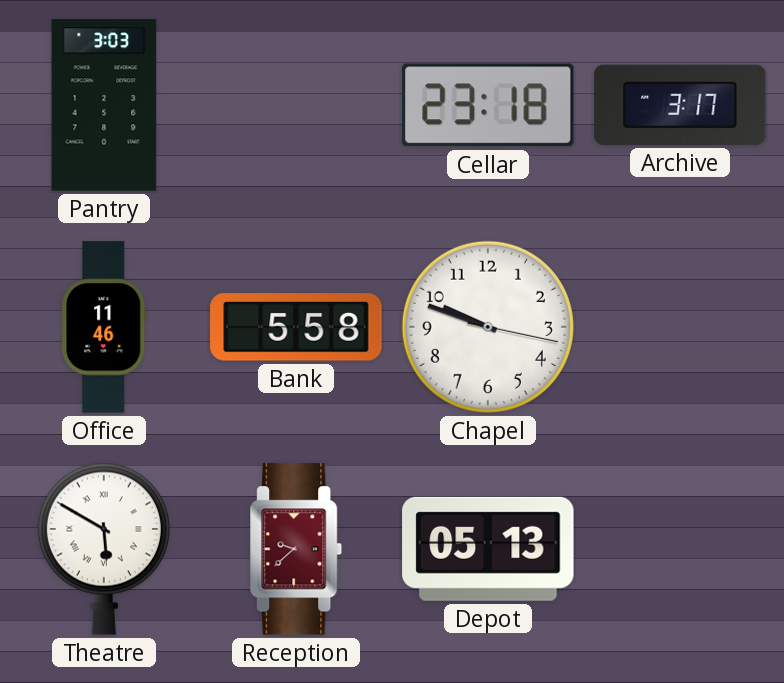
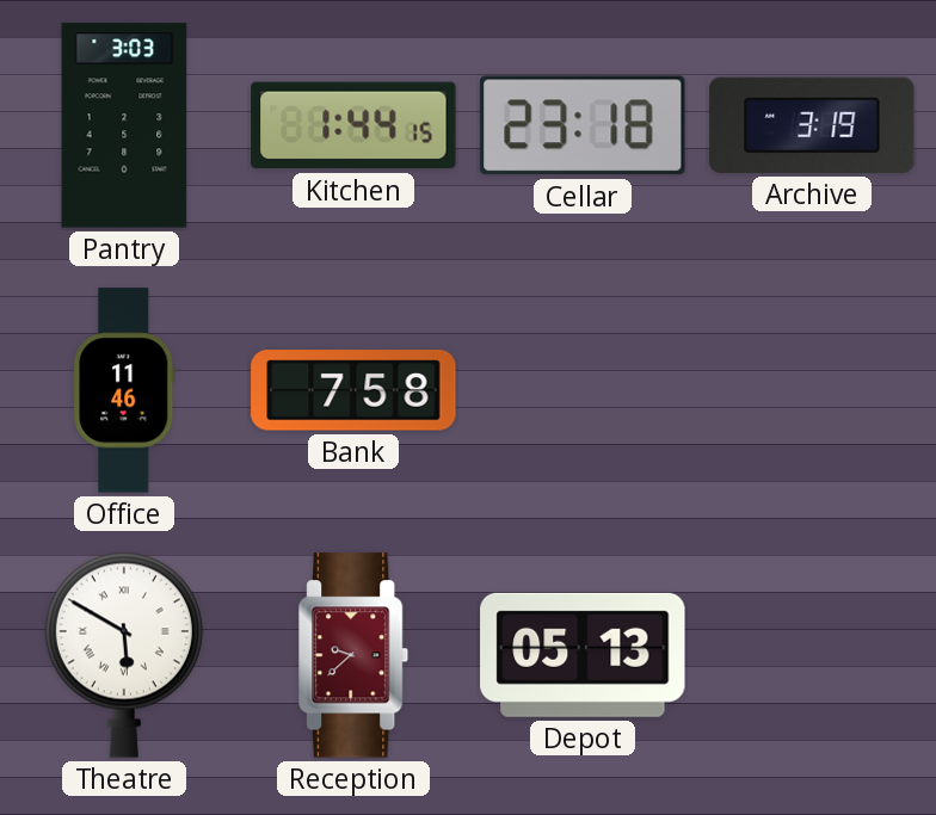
Kitchen: none -> 1:44
Archive: 3:17 -> 3:19
Bank: 5:58 -> 7:58
Chapel: 9:48 -> none
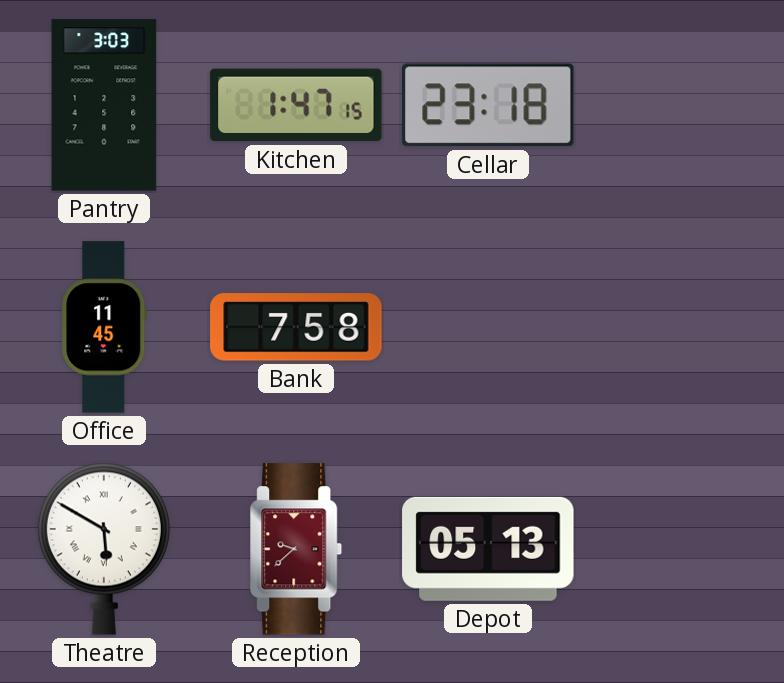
Kitchen: 1:44 -> 1:47
Archive: 3:19 -> none
Office: 11:46 -> 11:45
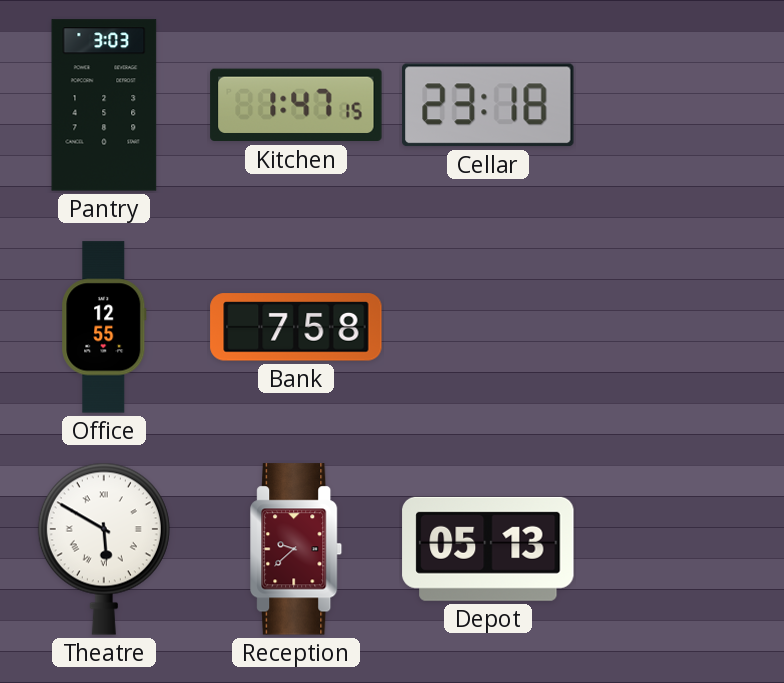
Office: 11:45 -> 12:55
